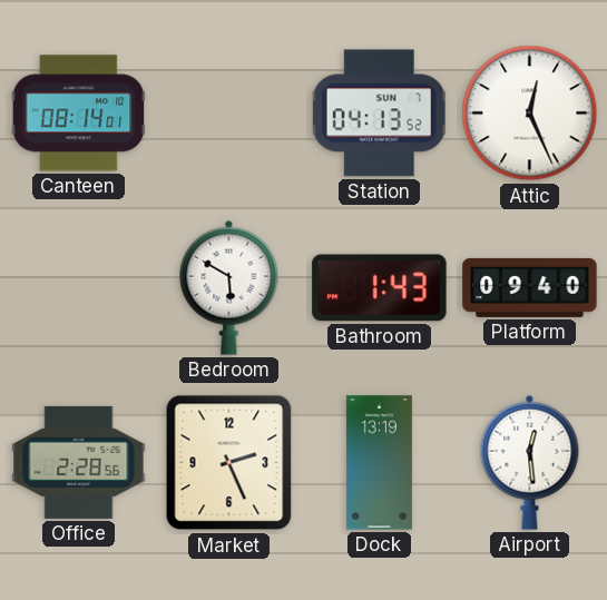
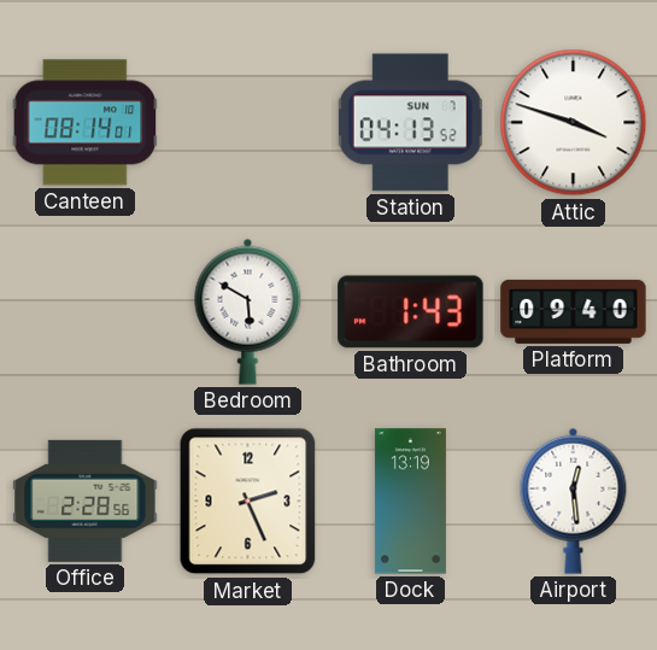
Attic: 12:26 -> 3:48
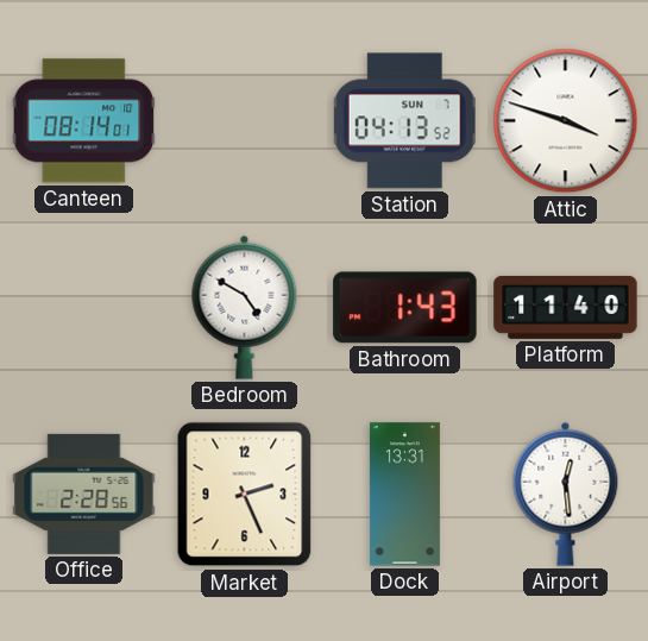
Bedroom: 5:50 -> 4:50
Platform: 09:40 -> 11:40
Dock: 13:19 -> 13:31
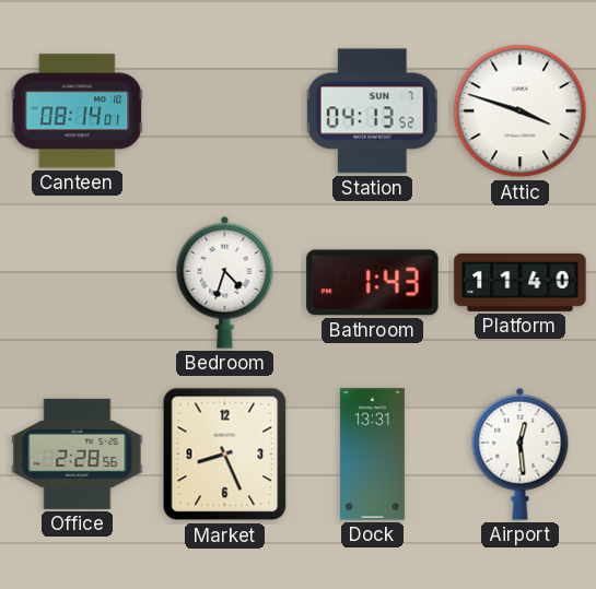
Bedroom: 4:50 -> 4:33
Market: 2:26 -> 8:26
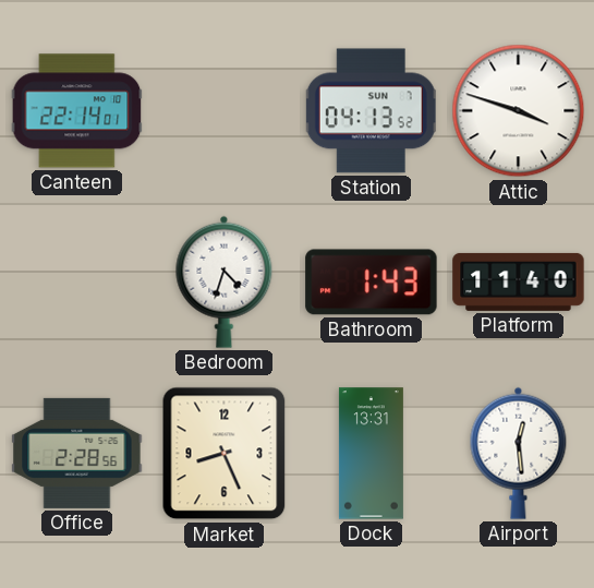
Canteen: 08:14 -> 22:14
